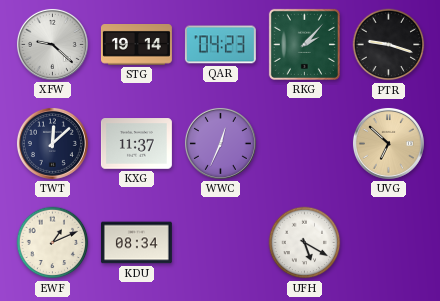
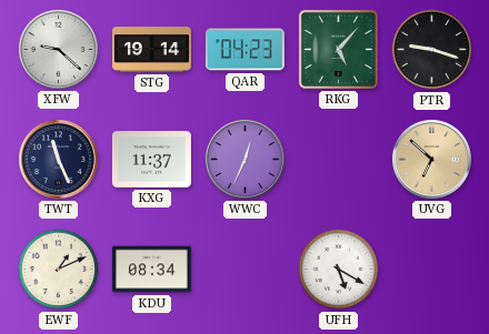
RKG: 2:07 -> 5:07
TWT: 12:08 -> 11:26
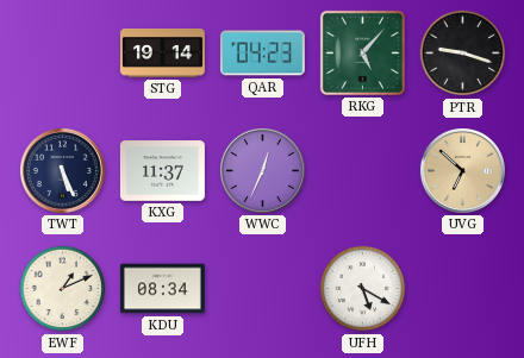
XFW: 9:22 -> none
TWT: 11:26 -> 5:26
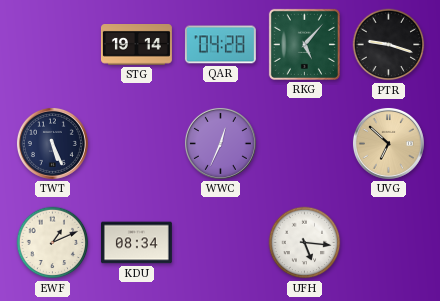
QAR: 04:23 -> 04:28
KXG: 11:37 -> none
UFH: 5:20 -> 5:16
